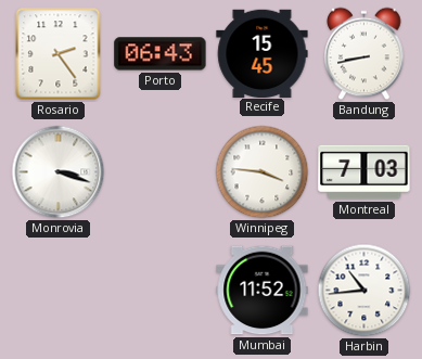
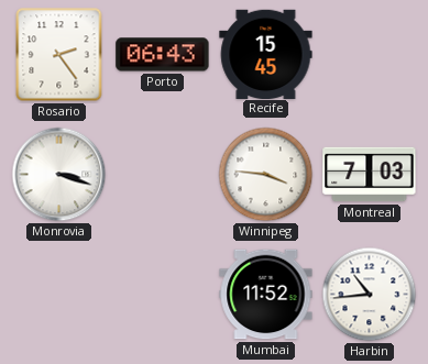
Bandung: 8:43 -> none
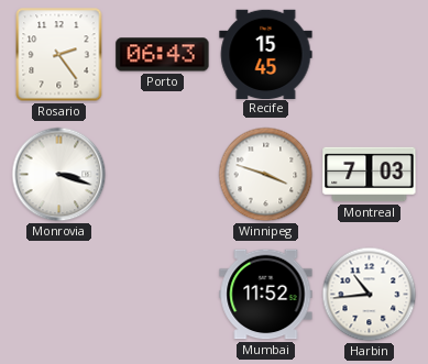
Winnipeg: 3:46 -> 3:48
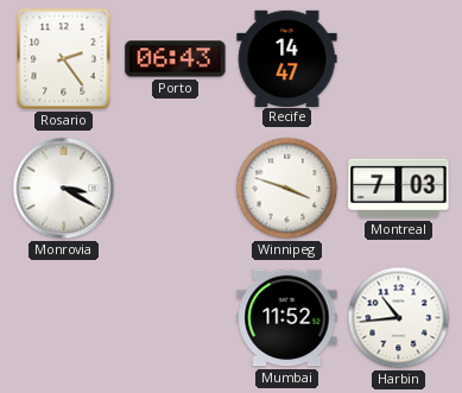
Recife: 15:45 -> 14:47
Monrovia: 3:18 -> 3:20
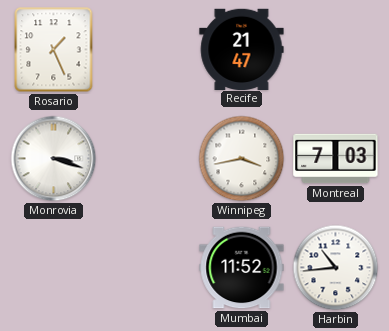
Rosario: 2:24 -> 1:26
Porto: 06:43 -> none
Recife: 14:47 -> 21:47
Monrovia: 3:20 -> 3:18
Winnipeg: 3:48 -> 3:43
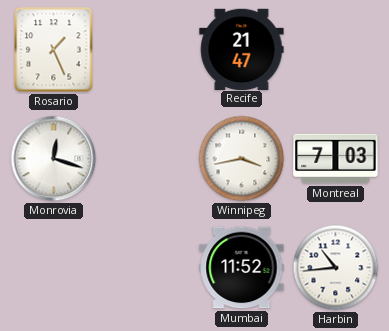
Monrovia: 3:18 -> 12:18
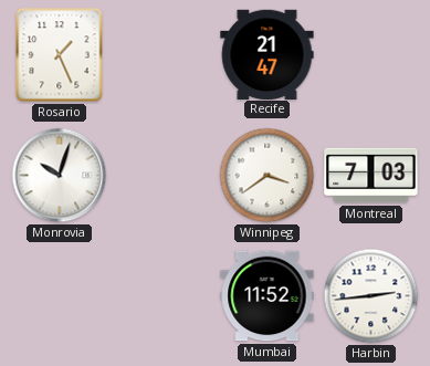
Monrovia: 12:18 -> 10:03
Winnipeg: 3:43 -> 3:39
Harbin: 10:44 -> 2:44
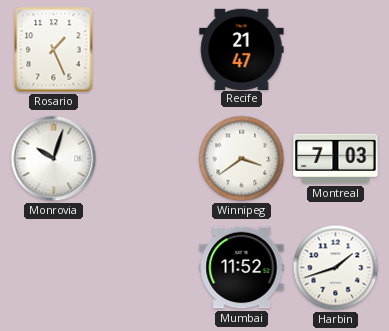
Harbin: 2:44 -> 1:42
